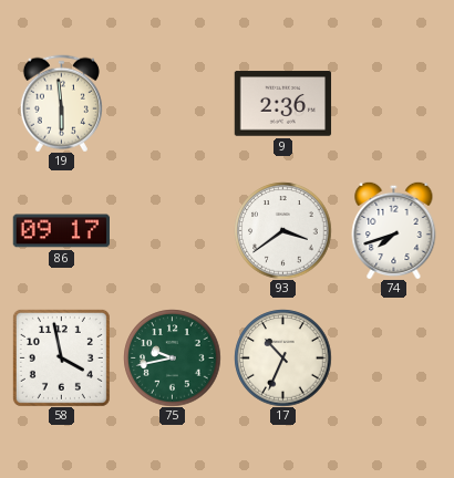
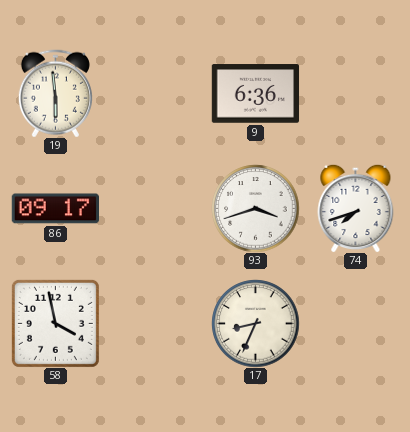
9: 2:36 -> 6:36
93: 3:39 -> 3:42
75: 9:43 -> none
17: 10:34 -> 8:34
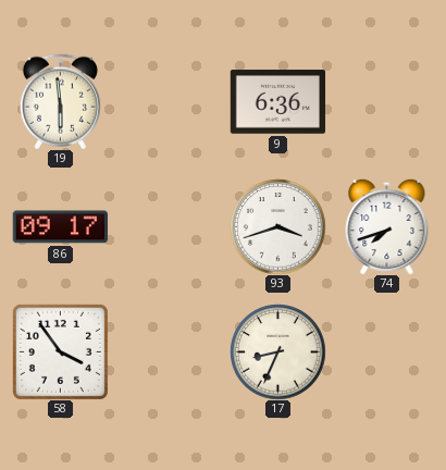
58: 3:58 -> 3:54
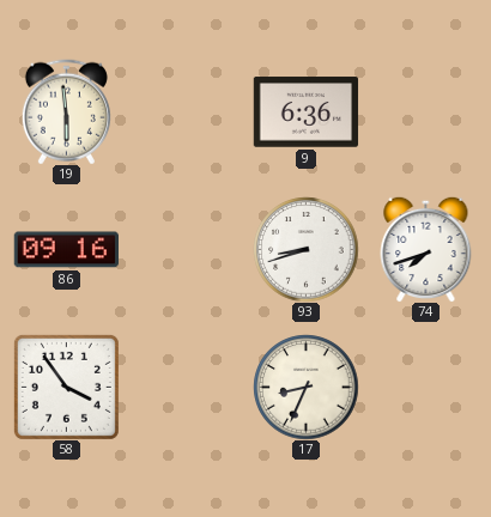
86: 09:17 -> 09:16
93: 3:42 -> 8:42
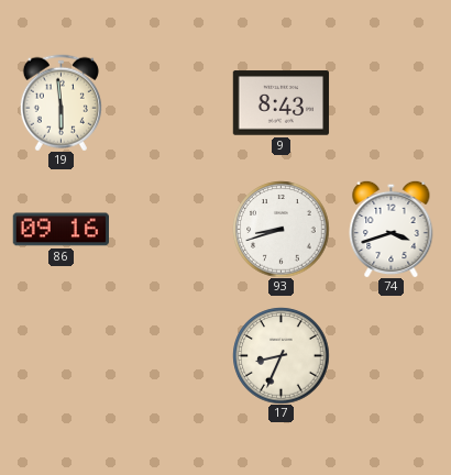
9: 6:36 -> 8:43
74: 7:42 -> 3:42
58: 3:54 -> none
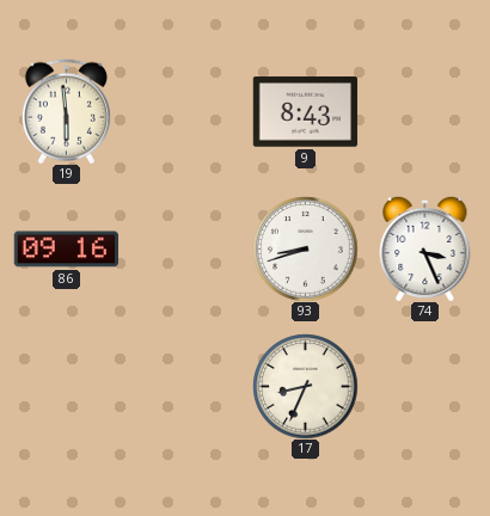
74: 3:42 -> 3:26
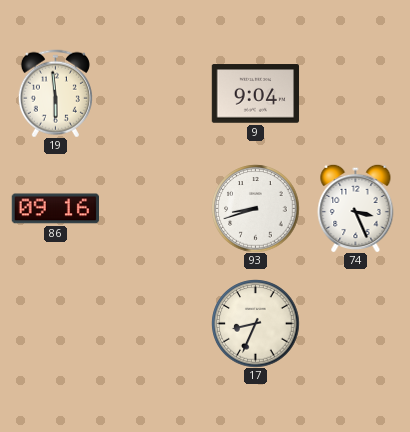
9: 8:43 -> 9:04
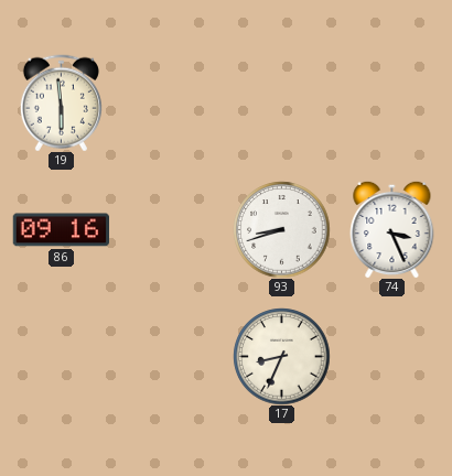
9: 9:04 -> none
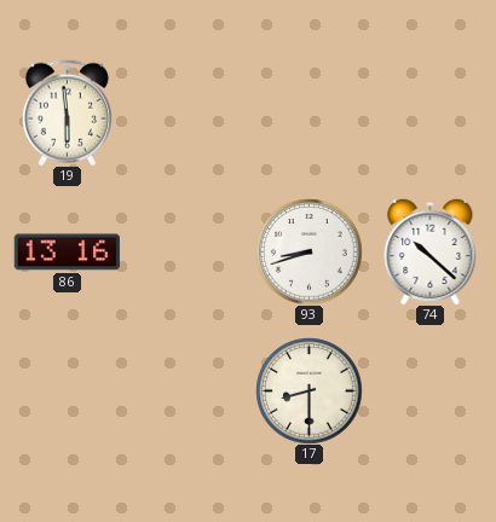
86: 09:16 -> 13:16
74: 3:26 -> 10:22
17: 8:34 -> 8:30
